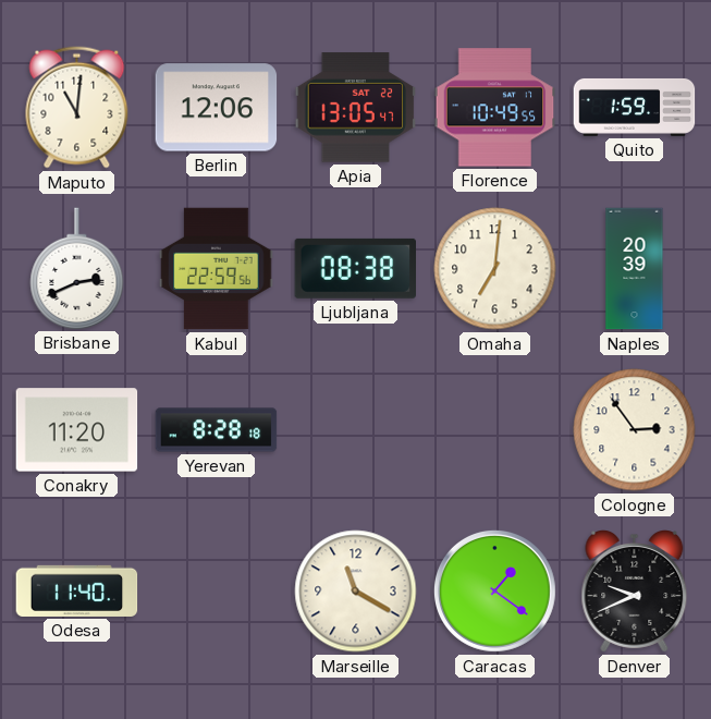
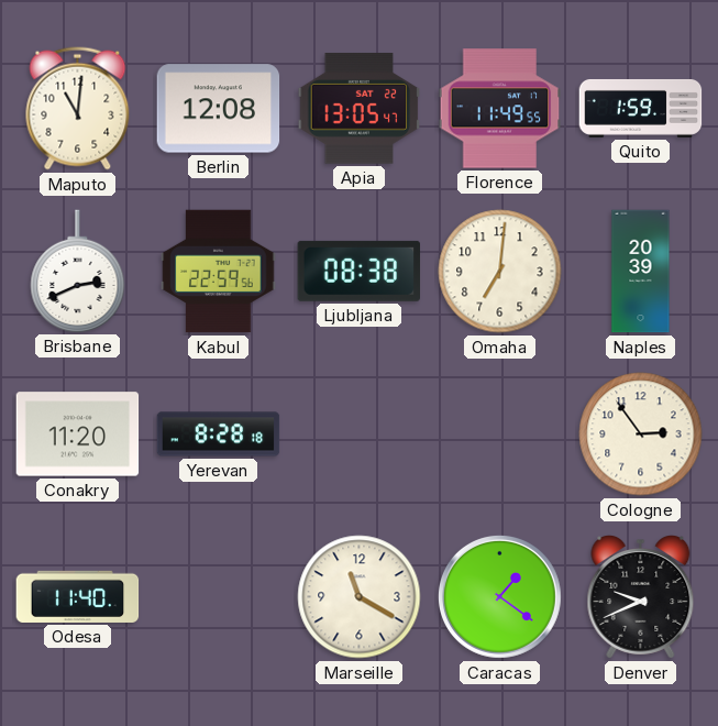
Berlin: 12:06 -> 12:08
Florence: 10:49 -> 11:49
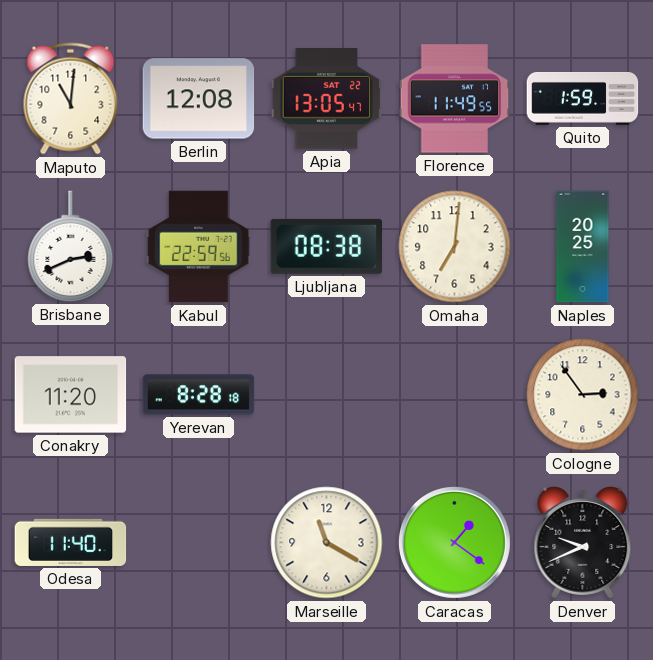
Naples: 20:39 -> 20:25
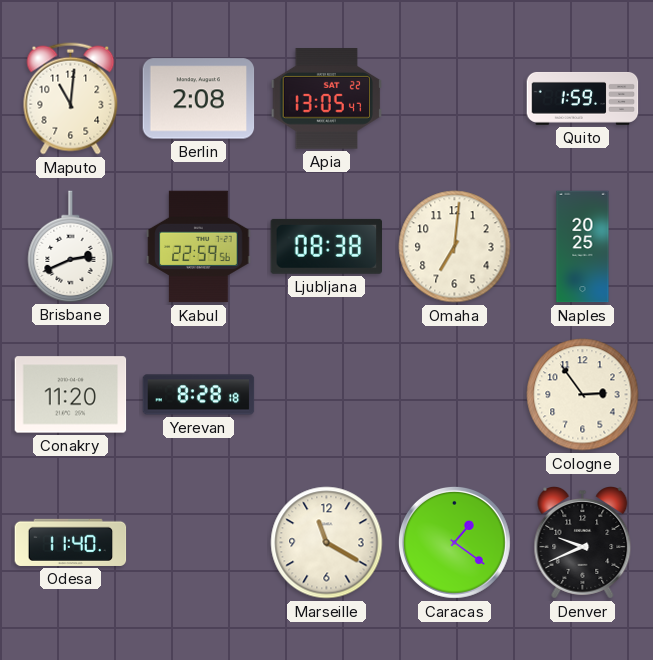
Berlin: 12:08 -> 2:08
Florence: 11:49 -> none
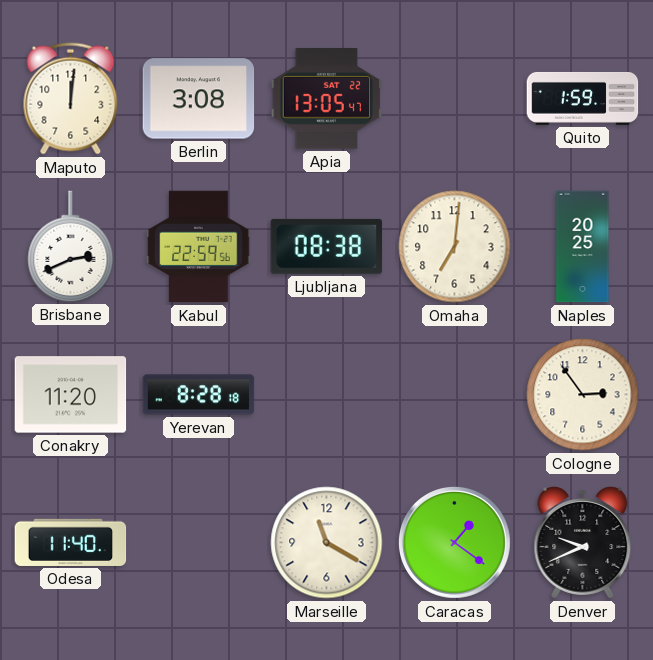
Maputo: 11:01 -> 12:01
Berlin: 2:08 -> 3:08
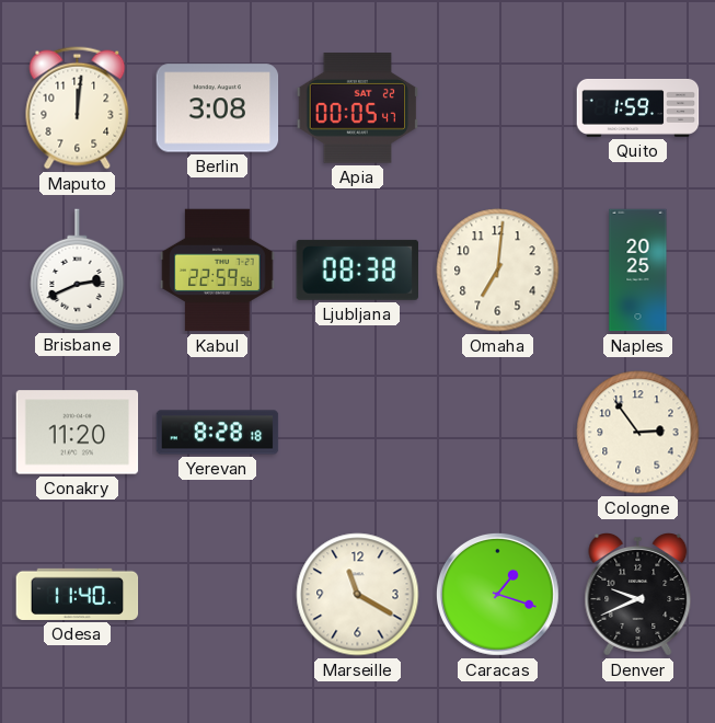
Apia: 13:05 -> 00:05
Caracas: 1:21 -> 1:18
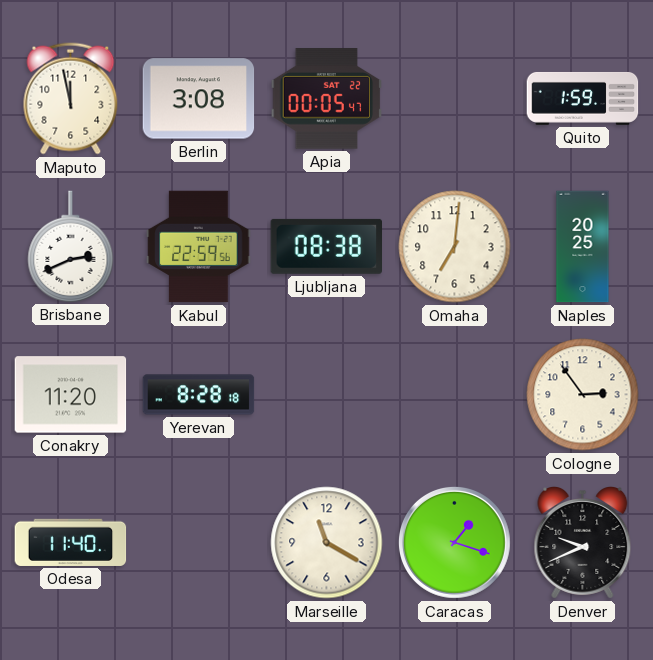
Maputo: 12:01 -> 11:58
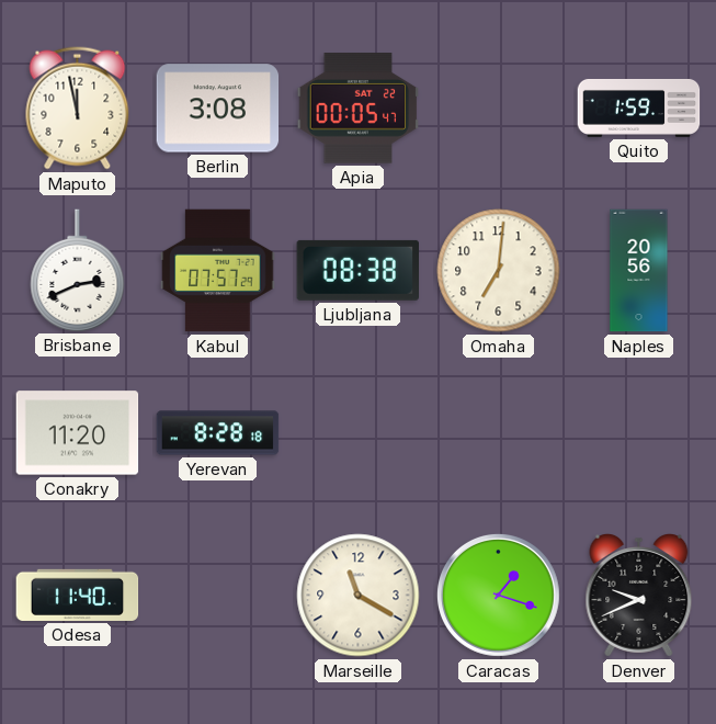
Kabul: 22:59 -> 07:57
Naples: 20:25 -> 20:56
Cologne: 2:54 -> none
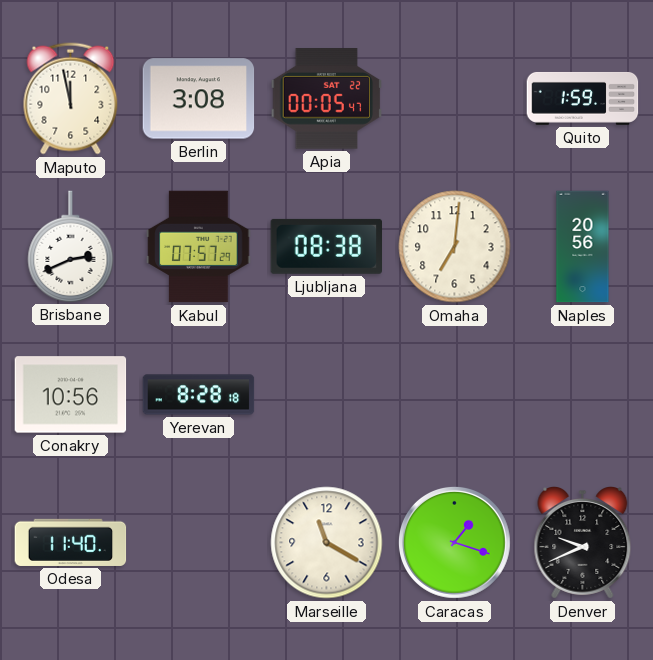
Conakry: 11:20 -> 10:56
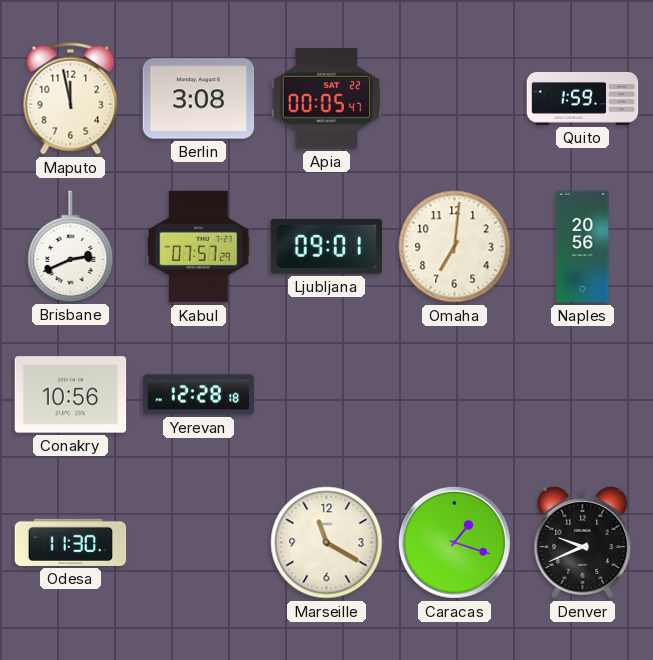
Ljubljana: 08:38 -> 09:01
Yerevan: 8:28 -> 12:28
Odesa: 11:40 -> 11:30
